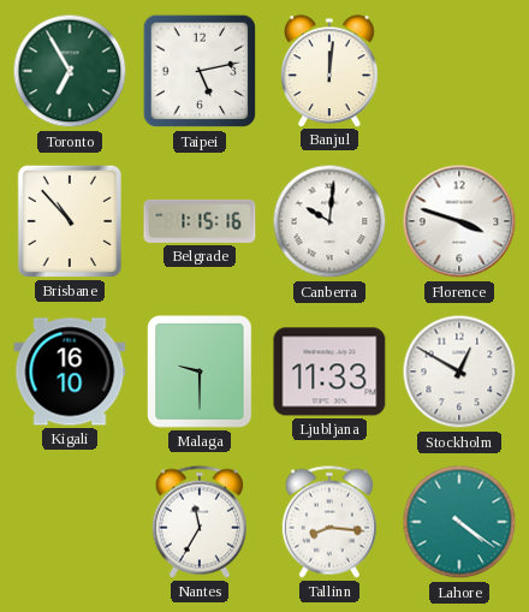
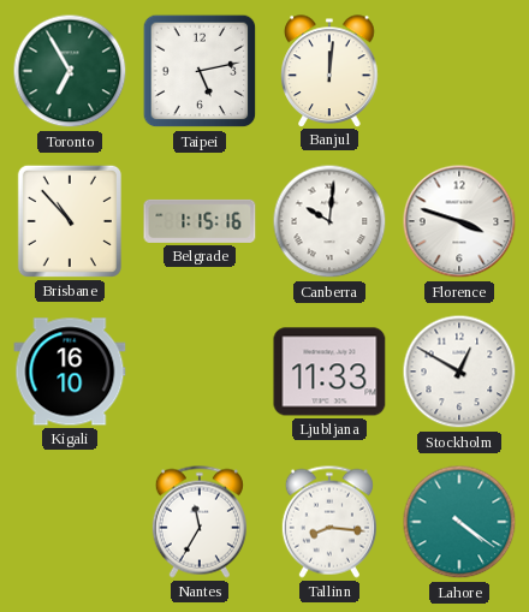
Malaga: 9:30 -> none
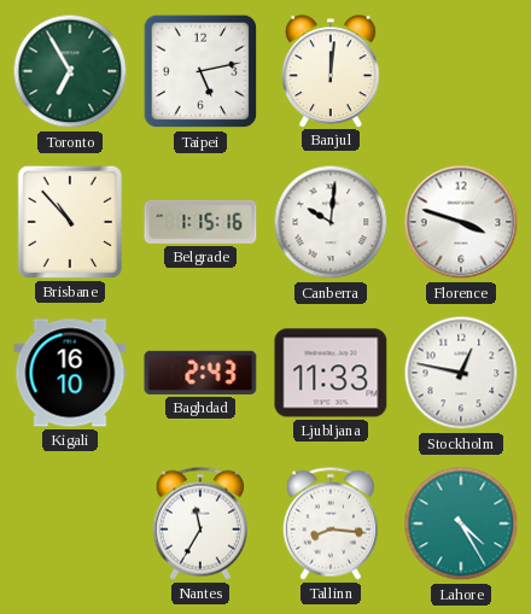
Baghdad: none -> 2:43
Stockholm: 12:50 -> 12:47
Lahore: 4:21 -> 4:25
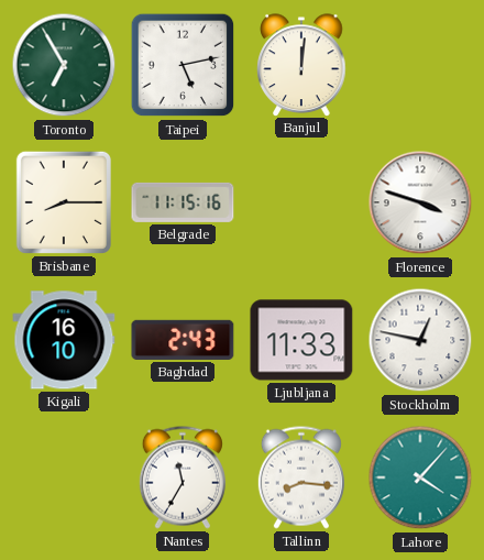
Brisbane: 10:53 -> 8:15
Belgrade: 1:15 -> 11:15
Canberra: 10:01 -> none
Lahore: 4:25 -> 4:07
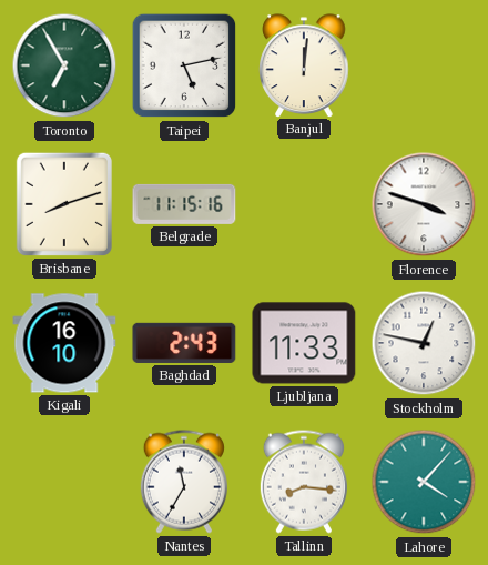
Brisbane: 8:15 -> 8:12
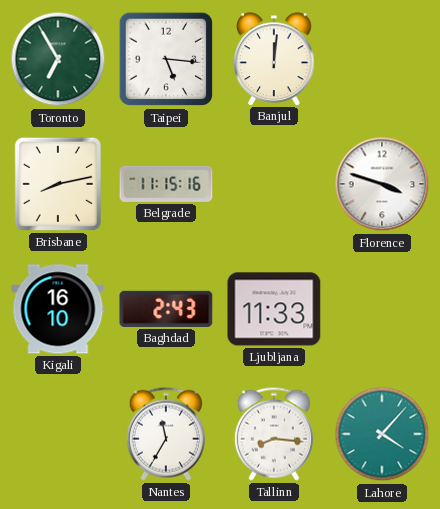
Taipei: 5:13 -> 5:16
Brisbane: 8:12 -> 8:13
Stockholm: 12:47 -> none
